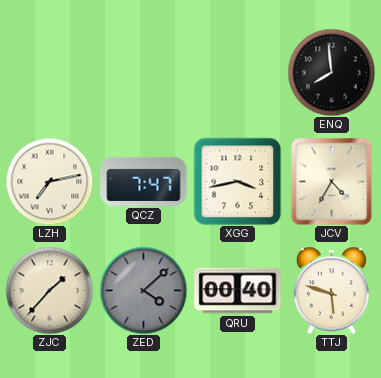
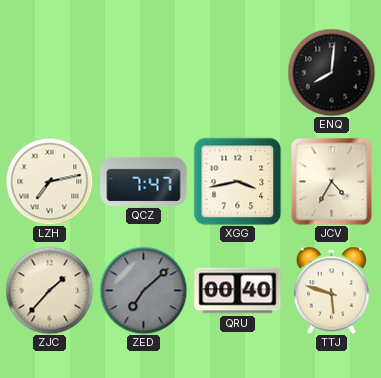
ENQ: 7:59 -> 8:01
ZED: 4:08 -> 7:08
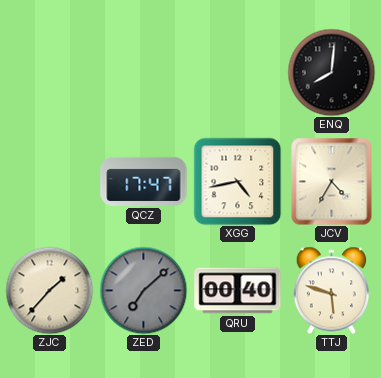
LZH: 7:13 -> none
QCZ: 7:47 -> 17:47
XGG: 3:43 -> 4:43
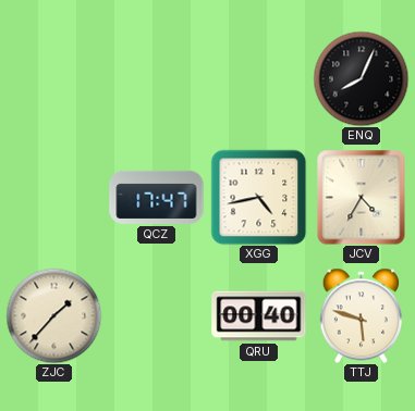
ENQ: 8:01 -> 8:04
ZED: 7:08 -> none
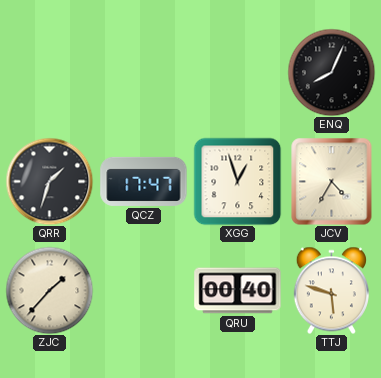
QRR: none -> 1:33
XGG: 4:43 -> 12:57
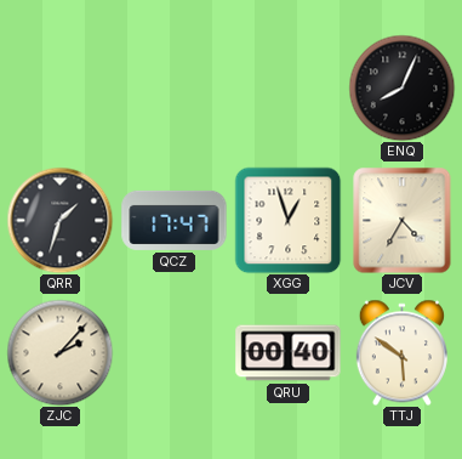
ZJC: 1:37 -> 2:07
TTJ: 5:48 -> 5:51
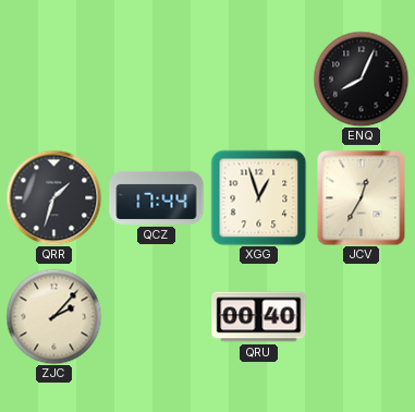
QCZ: 17:47 -> 17:44
JCV: 4:35 -> 12:35
TTJ: 5:51 -> none
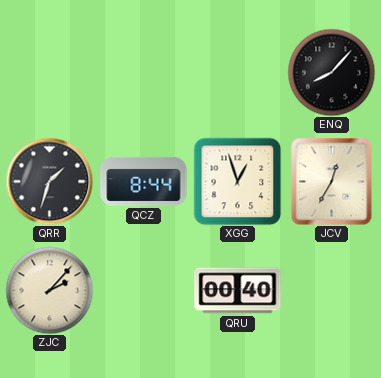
ENQ: 8:04 -> 8:07
QCZ: 17:44 -> 8:44
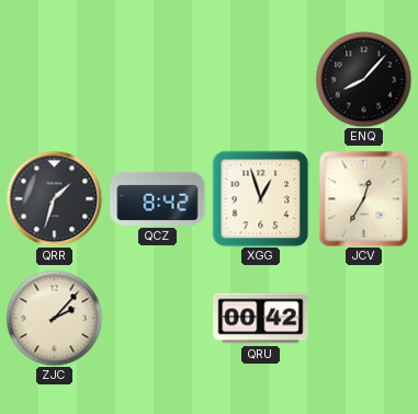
QCZ: 8:44 -> 8:42
QRU: 00:40 -> 00:42
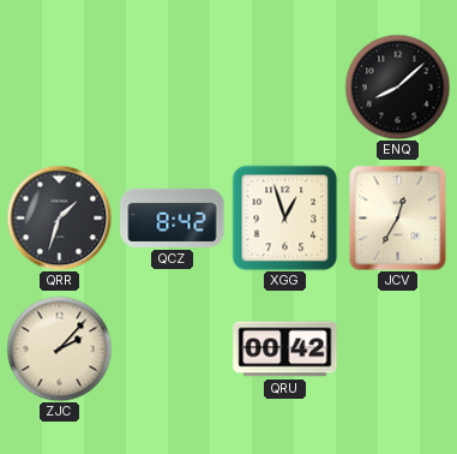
ENQ: 8:07 -> 8:08
